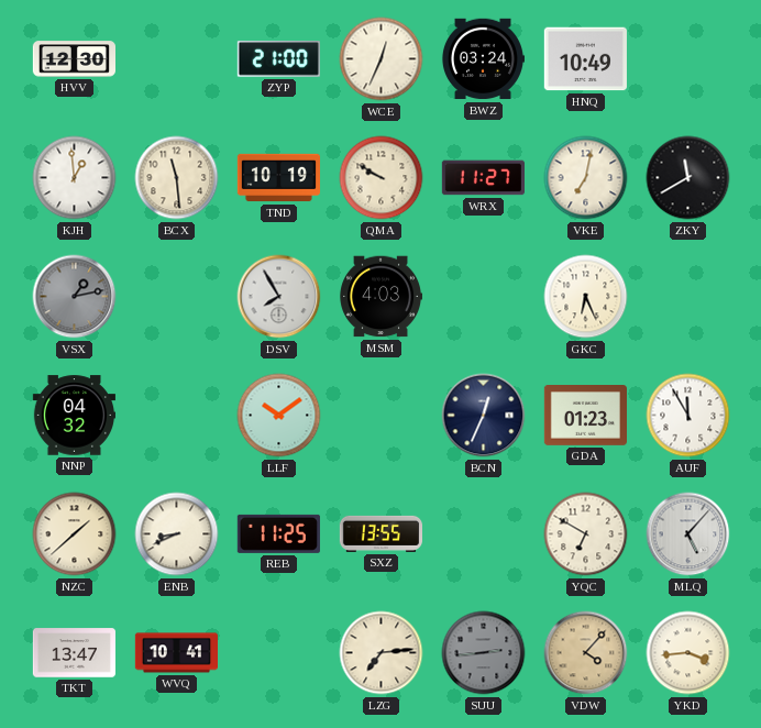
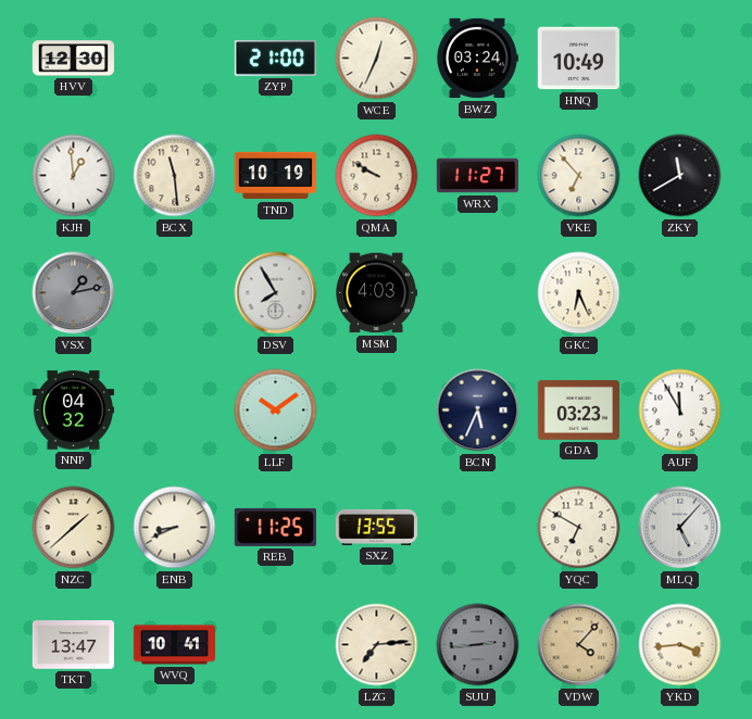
VKE: 7:02 -> 6:53
BCN: 12:34 -> 5:34
GDA: 01:23 -> 03:23
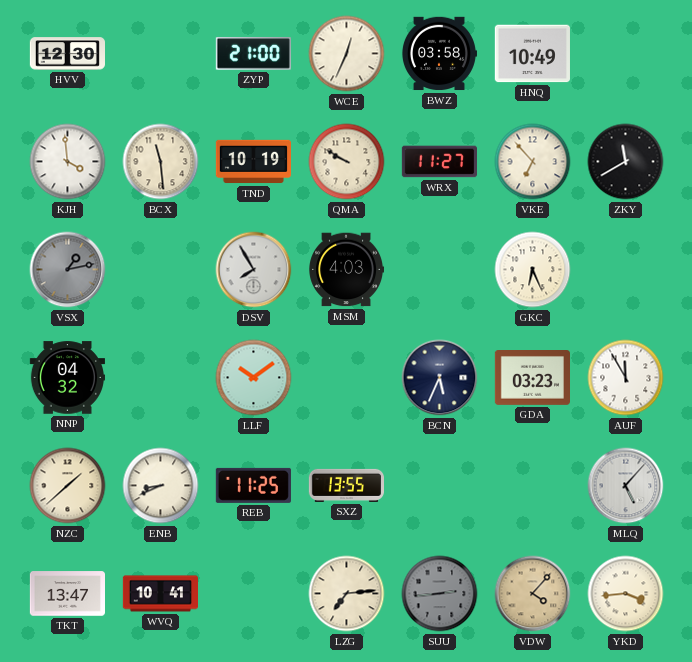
BWZ: 03:24 -> 03:58
KJH: 12:59 -> 3:59
YQC: 6:50 -> none
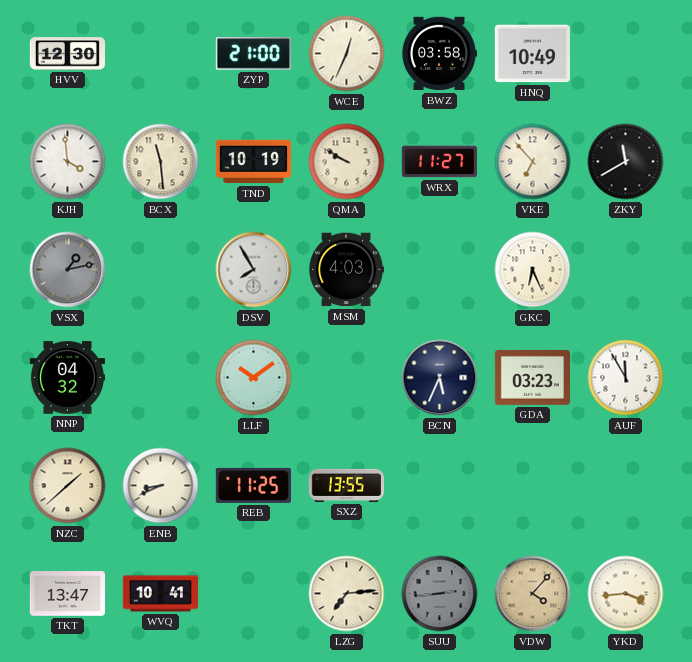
MLQ: 5:07 -> none
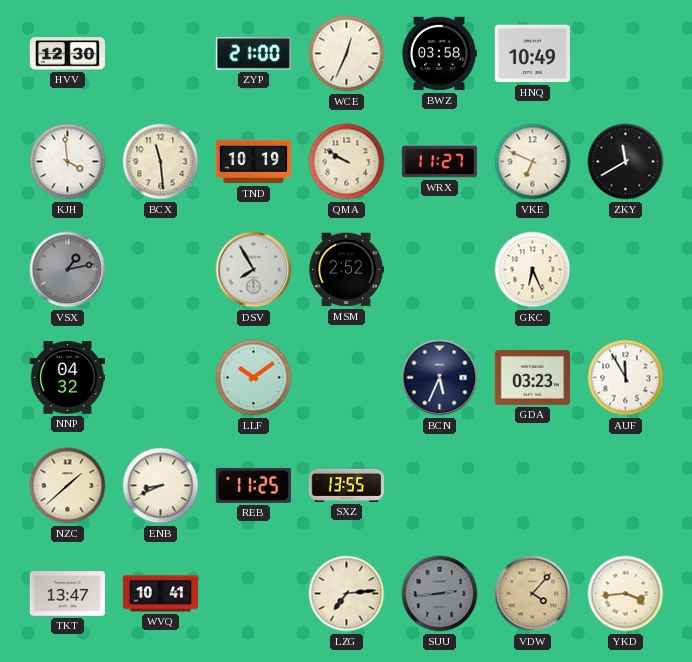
VKE: 6:53 -> 6:49
MSM: 4:03 -> 2:52
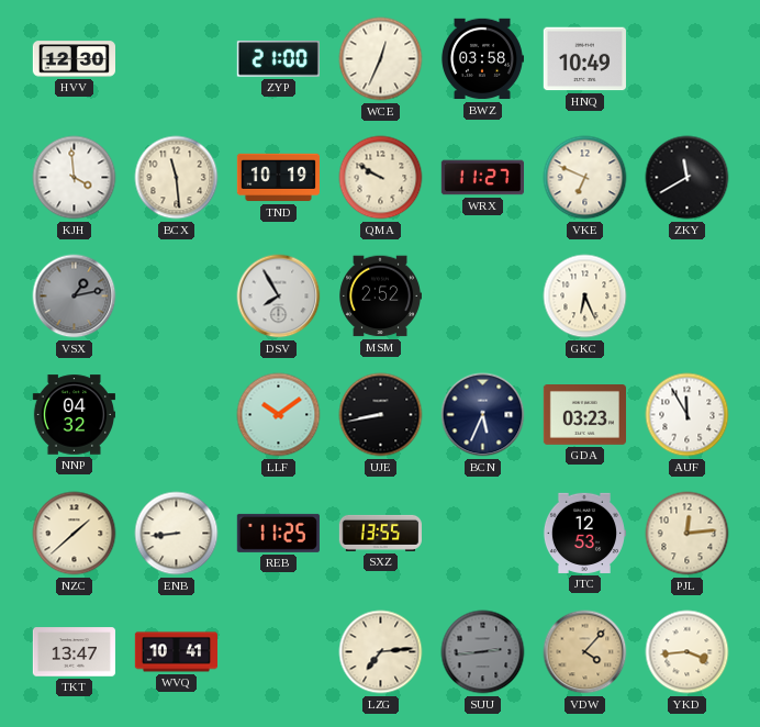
UJE: none -> 8:43
ENB: 8:41 -> 8:44
JTC: none -> 12:53
PJL: none -> 12:14
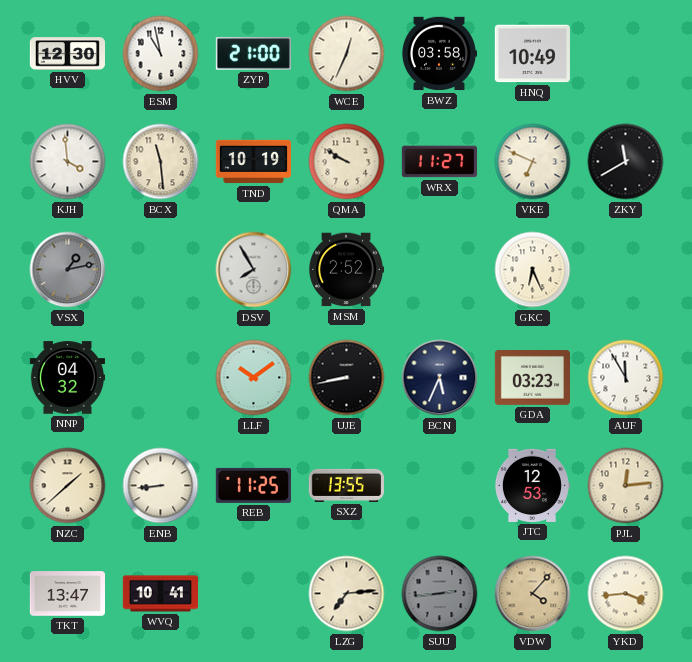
ESM: none -> 10:58
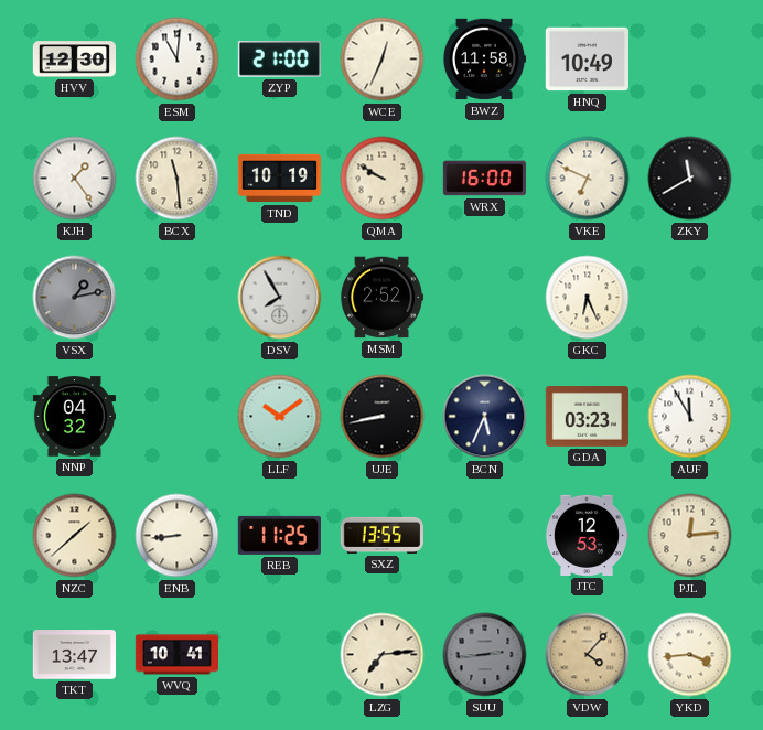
ESM: 10:58 -> 11:01
BWZ: 03:58 -> 11:58
KJH: 3:59 -> 1:24
WRX: 11:27 -> 16:00
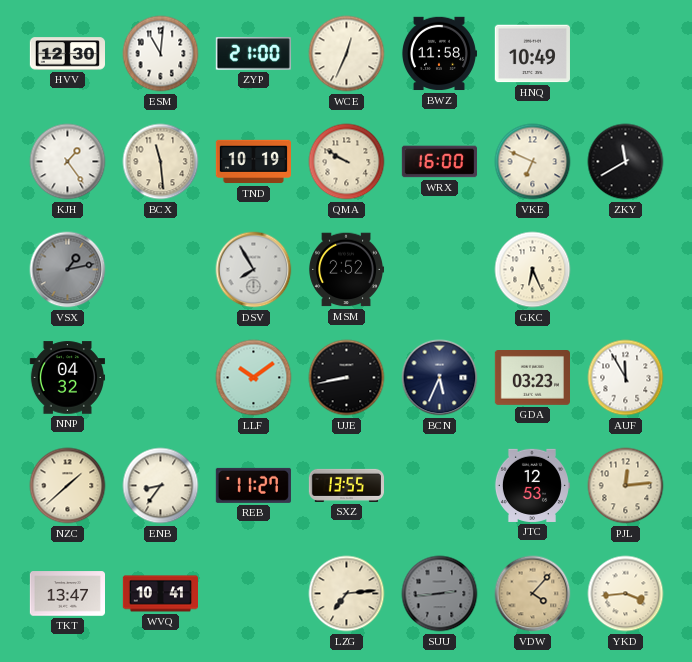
ENB: 8:44 -> 8:36
REB: 11:25 -> 11:27
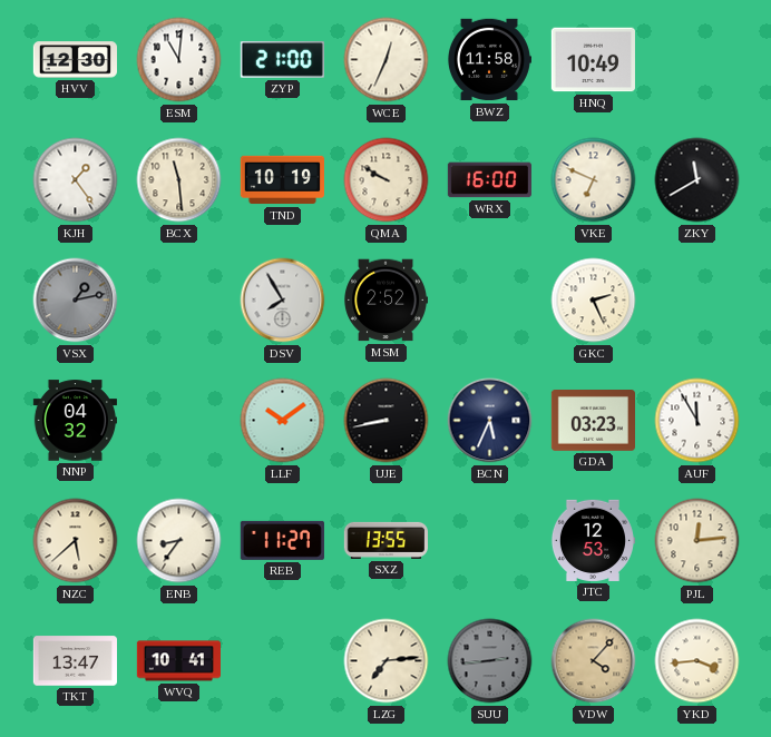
GKC: 6:26 -> 2:26
NZC: 1:38 -> 5:38
